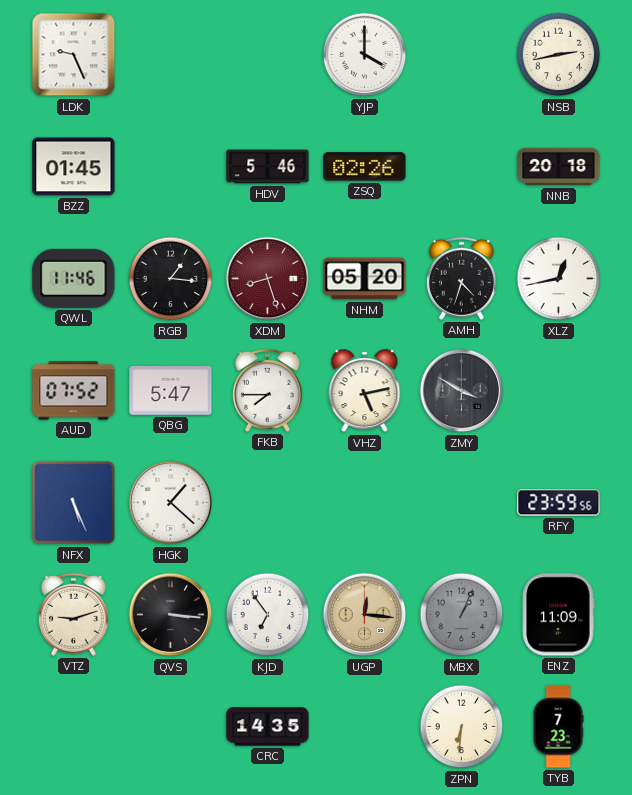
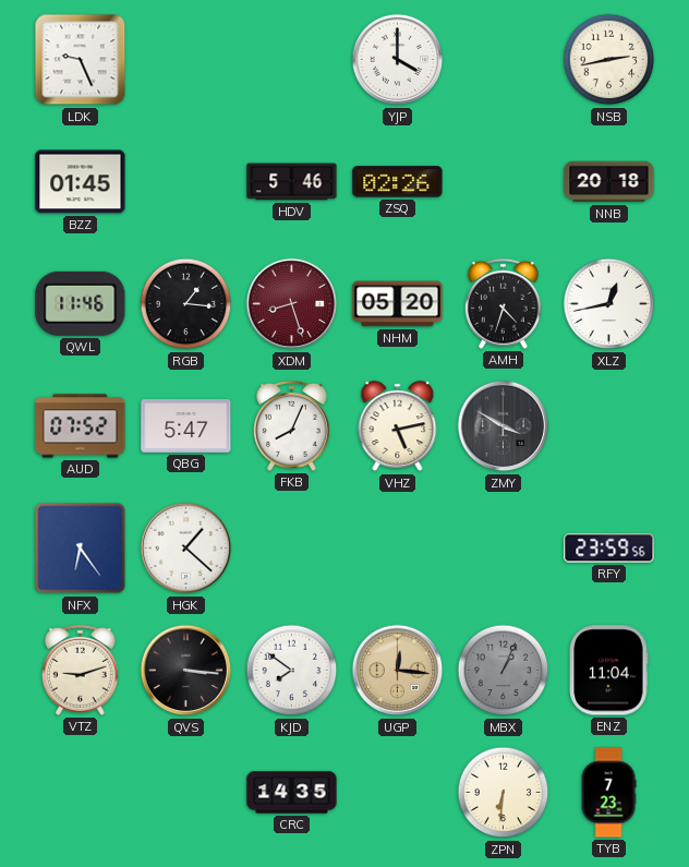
FKB: 7:45 -> 8:04
NFX: 5:26 -> 6:24
KJD: 6:54 -> 7:51
ENZ: 11:09 -> 11:04
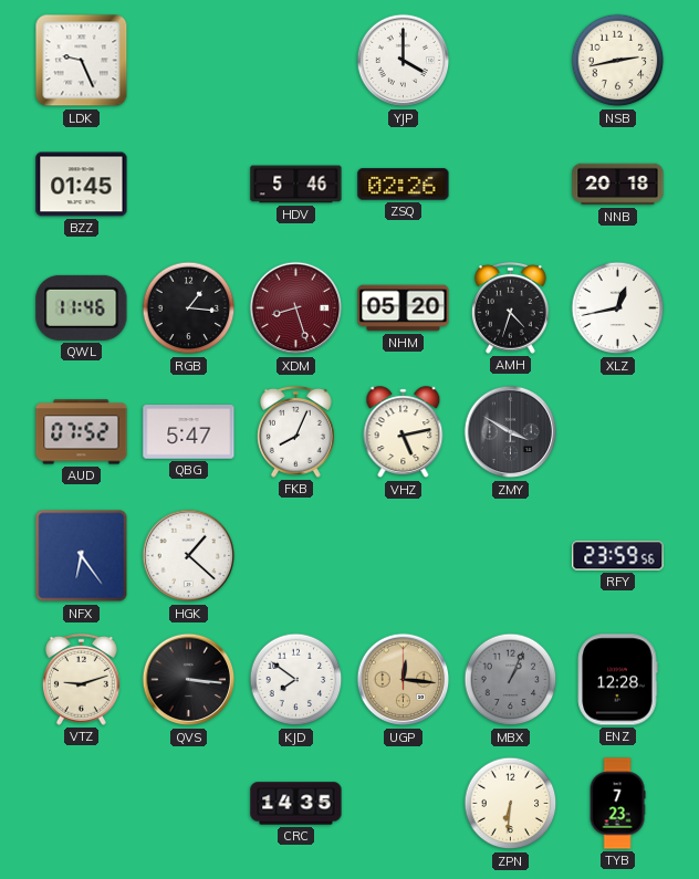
ENZ: 11:04 -> 12:28
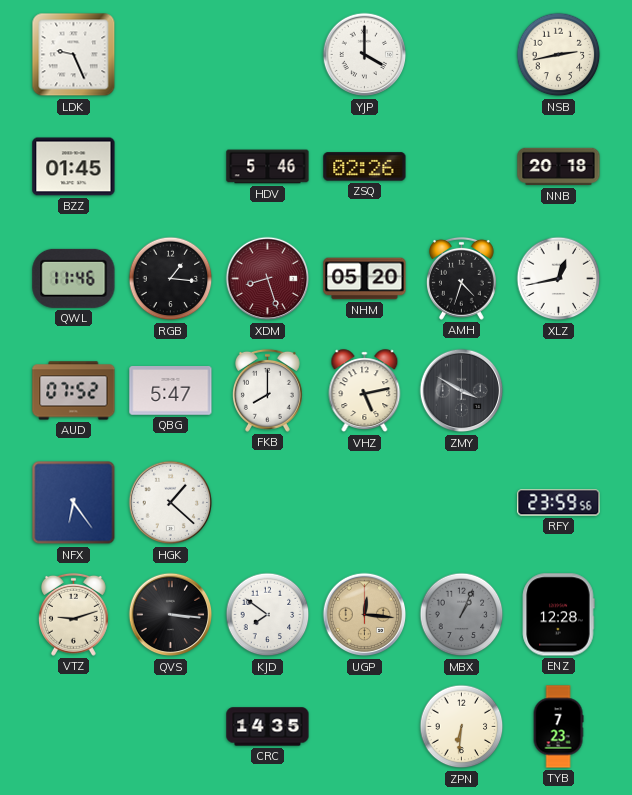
FKB: 8:04 -> 8:00
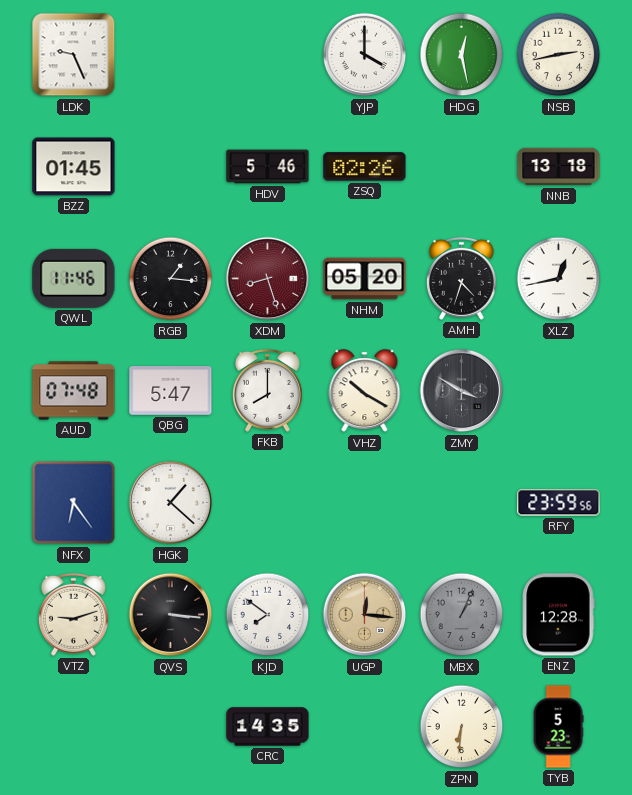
HDG: none -> 12:28
NNB: 20:18 -> 13:18
AUD: 07:52 -> 07:48
VHZ: 5:13 -> 10:20
TYB: 7:23 -> 5:23
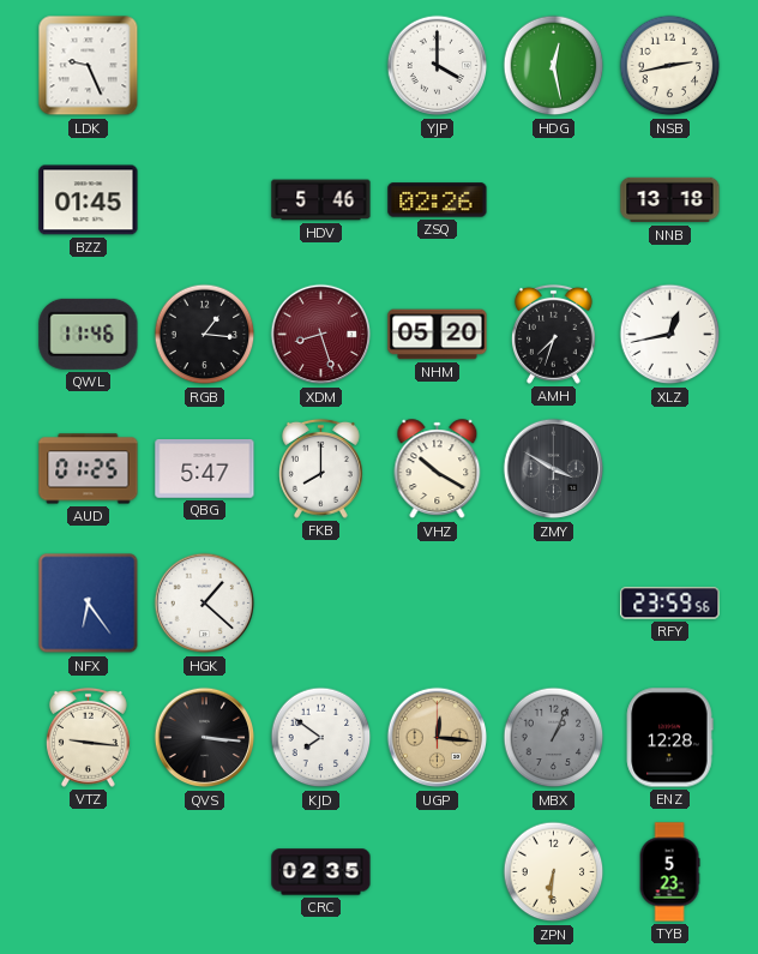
AMH: 4:33 -> 7:33
AUD: 07:48 -> 01:25
VTZ: 9:12 -> 9:16
CRC: 14:35 -> 02:35
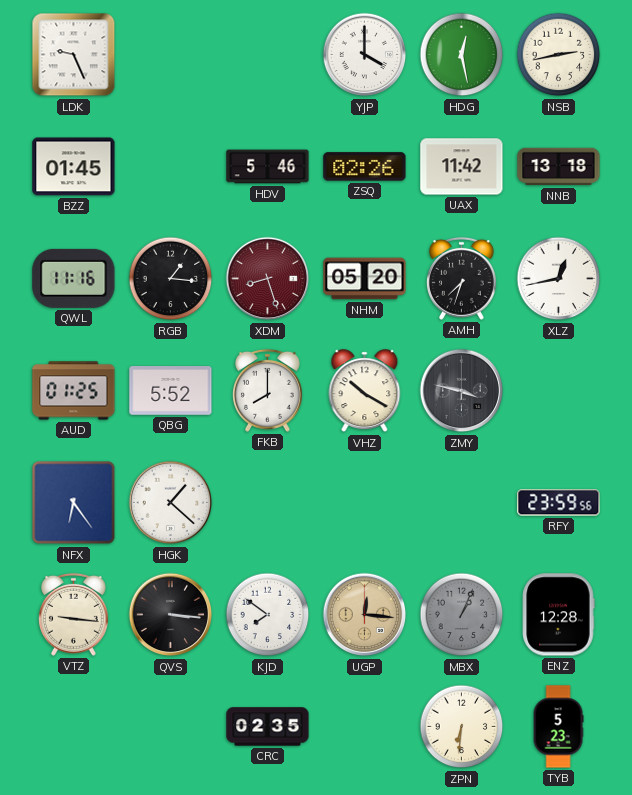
UAX: none -> 11:42
QWL: 11:46 -> 11:16
QBG: 5:47 -> 5:52
ZMY: 3:50 -> 3:47
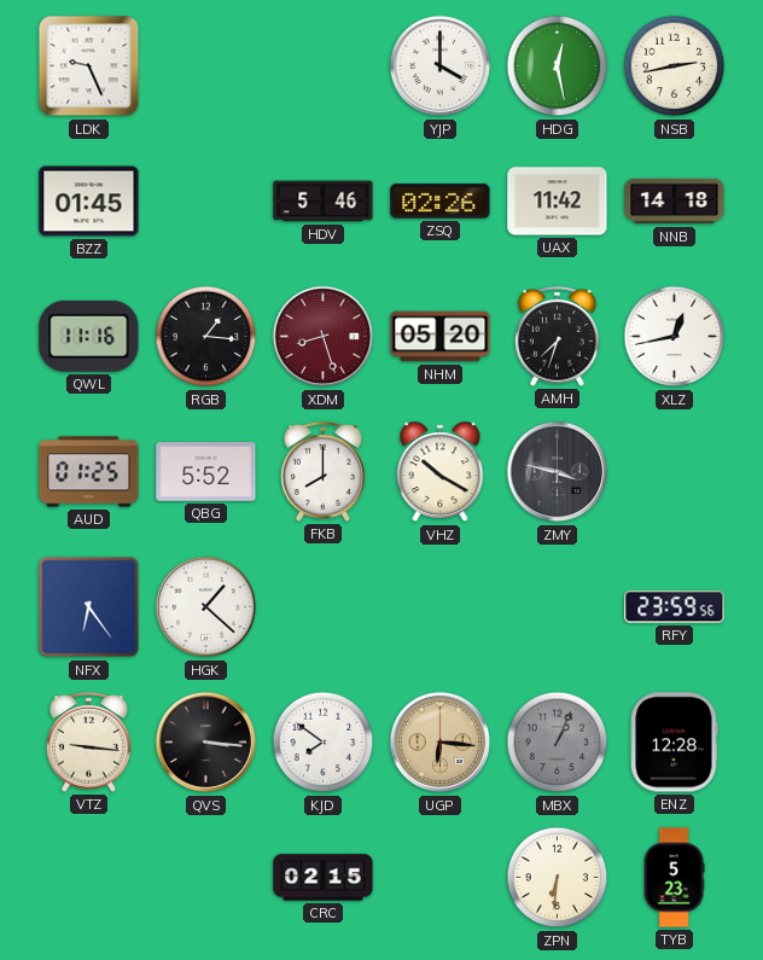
NNB: 13:18 -> 14:18
UGP: 12:16 -> 6:16
CRC: 02:35 -> 02:15
